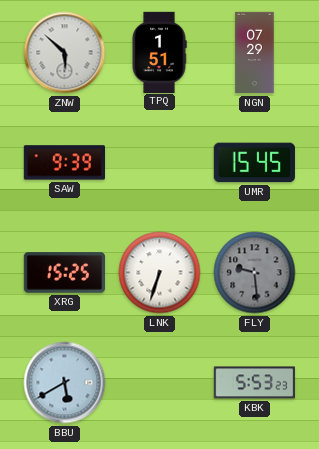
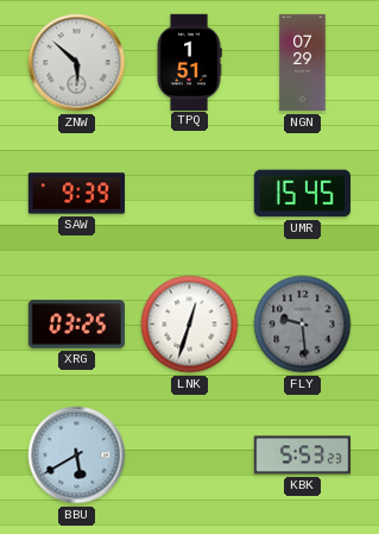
XRG: 15:25 -> 03:25
LNK: 6:33 -> 12:33
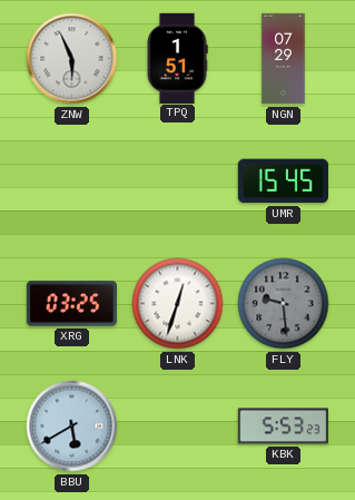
ZNW: 5:52 -> 5:56
SAW: 9:39 -> none
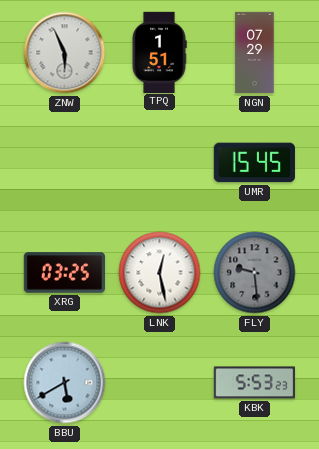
LNK: 12:33 -> 12:28
